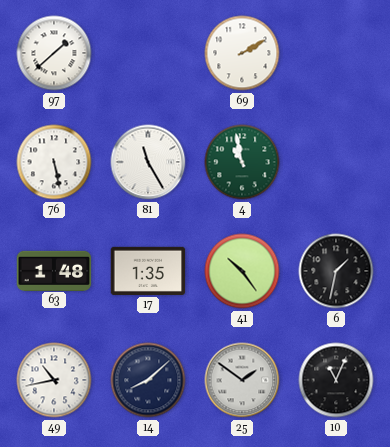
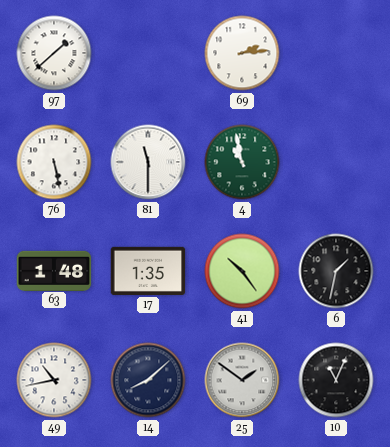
69: 2:10 -> 2:14
81: 11:25 -> 11:30
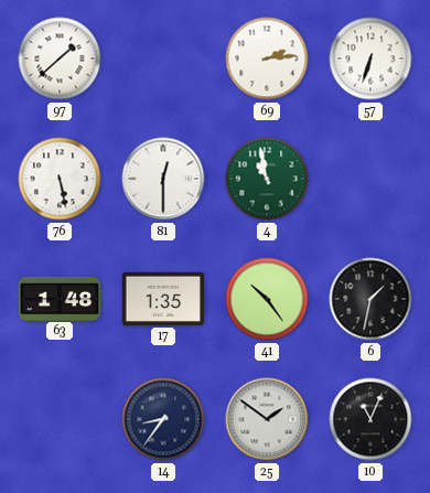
57: none -> 6:33
81: 11:30 -> 12:30
49: 10:43 -> none
14: 8:08 -> 8:36
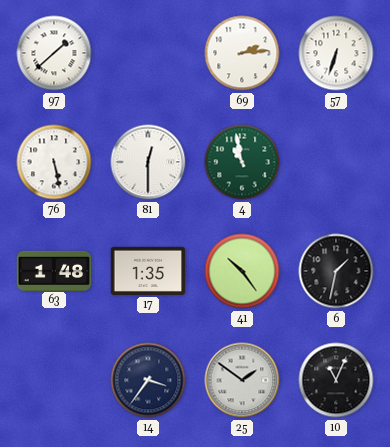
14: 8:36 -> 3:36
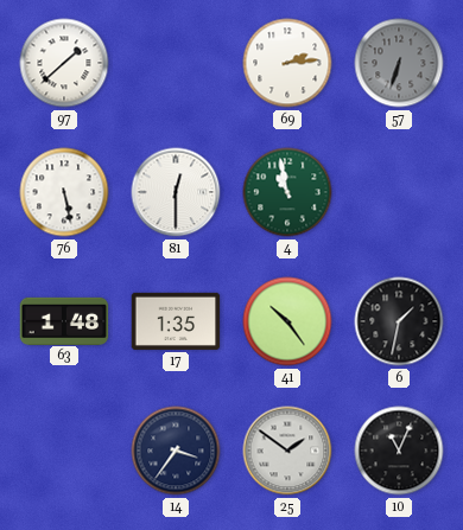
57 dial: white -> grey
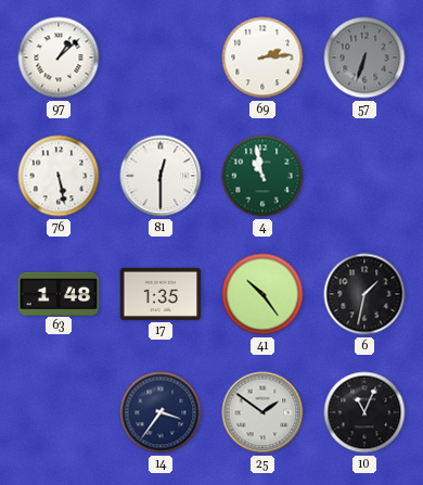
97: 1:38 -> 1:08
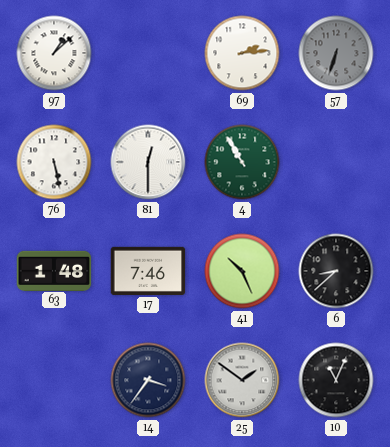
4: 10:58 -> 10:55
17: 1:35 -> 7:46
41: 10:24 -> 10:26
6: 1:32 -> 8:38
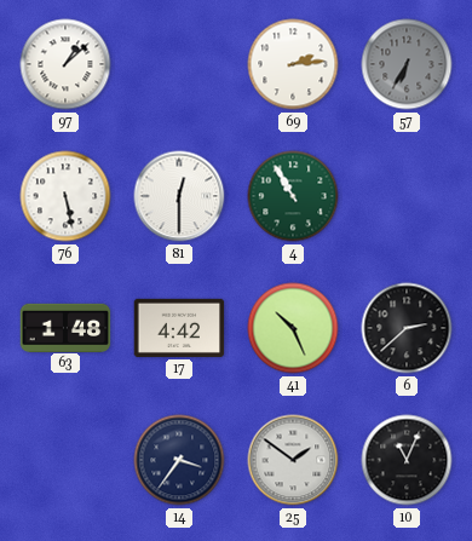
57: 6:33 -> 6:35
17: 7:46 -> 4:42
6: 8:38 -> 2:38
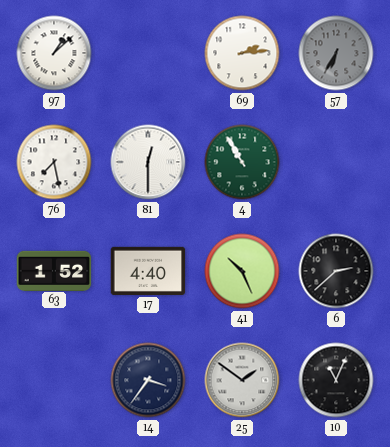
76: 5:28 -> 7:28
63: 1:48 -> 1:52
17: 4:42 -> 4:40
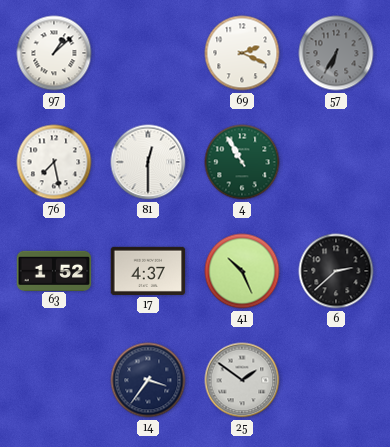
69: 2:14 -> 2:19
17: 4:40 -> 4:37
10: 11:04 -> none
